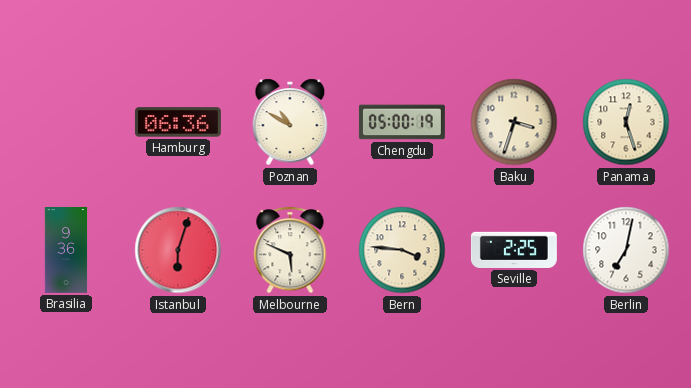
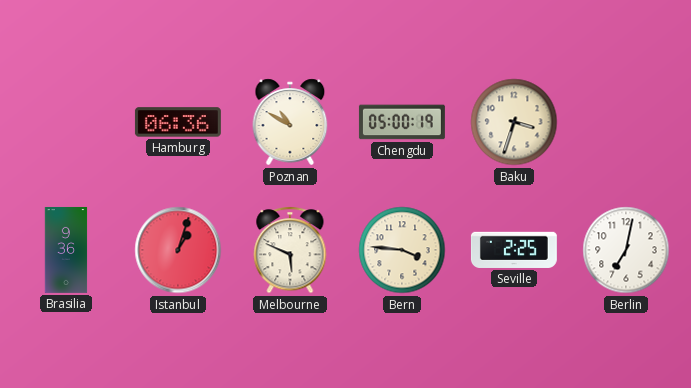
Panama: 12:27 -> none
Istanbul: 6:03 -> 1:03
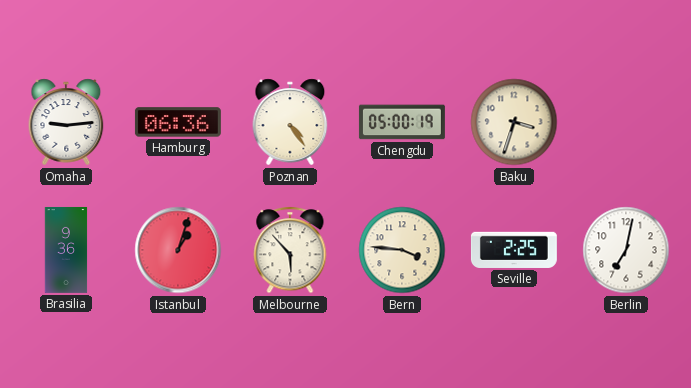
Omaha: none -> 9:14
Poznan: 10:50 -> 4:24
Melbourne: 5:49 -> 5:53
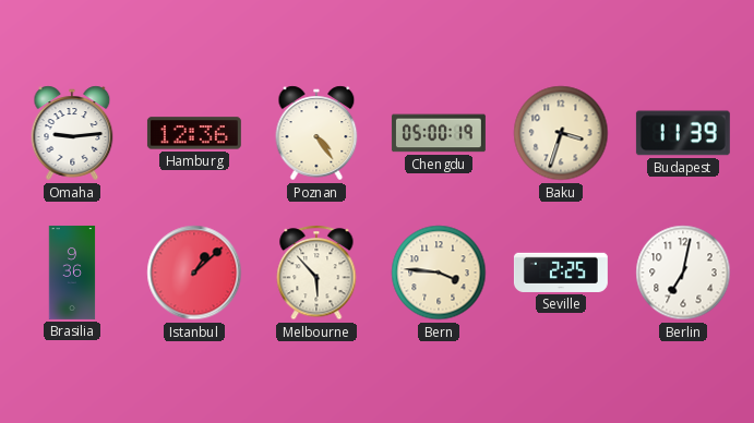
Hamburg: 06:36 -> 12:36
Budapest: none -> 11:39
Istanbul: 1:03 -> 1:08
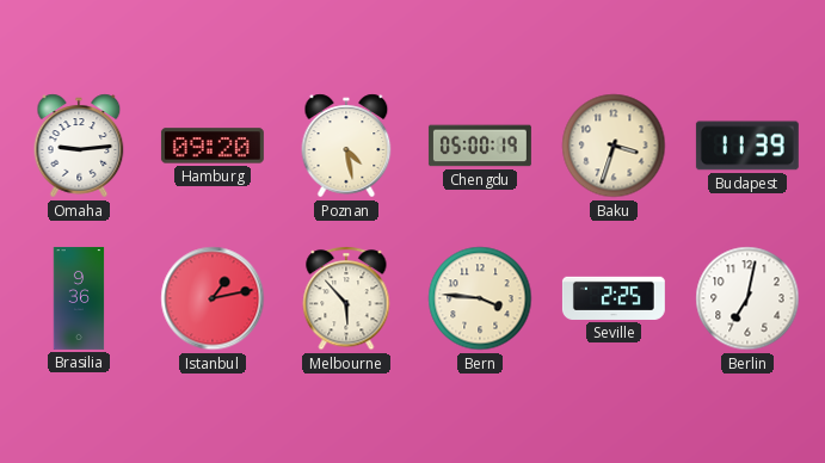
Hamburg: 12:36 -> 09:20
Poznan: 4:24 -> 4:28
Istanbul: 1:08 -> 1:13
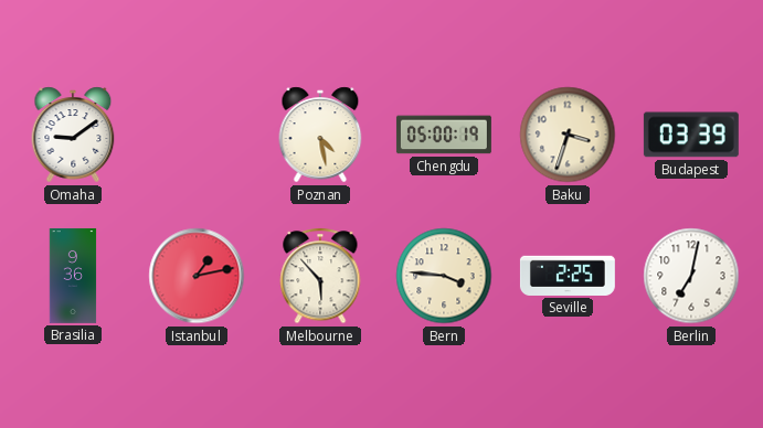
Omaha: 9:14 -> 9:09
Hamburg: 09:20 -> none
Budapest: 11:39 -> 03:39
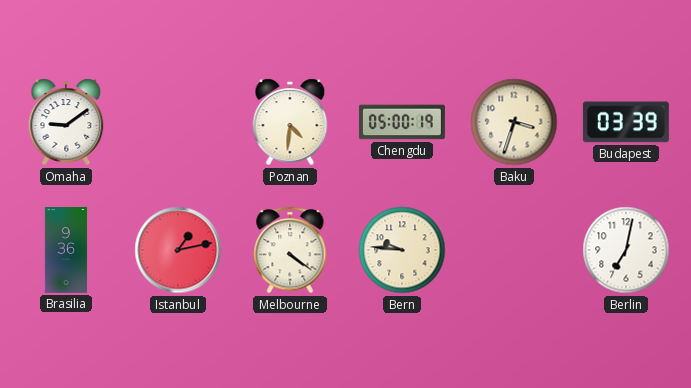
Poznan: 4:28 -> 4:31
Melbourne: 5:53 -> 4:21
Bern: 3:46 -> 9:46
Seville: 2:25 -> none
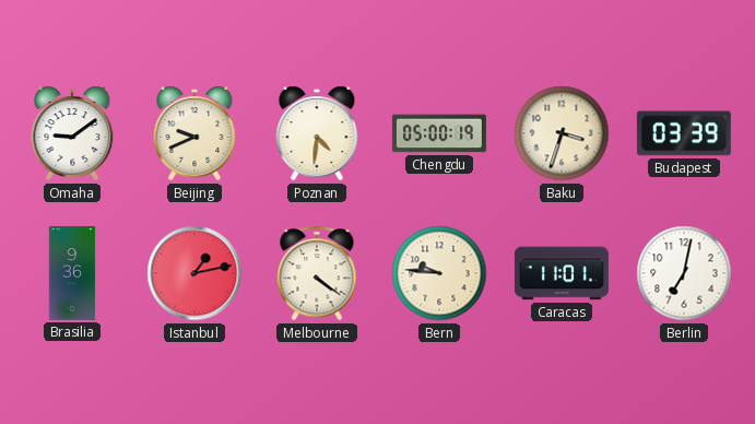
Beijing: none -> 9:41
Caracas: none -> 11:01
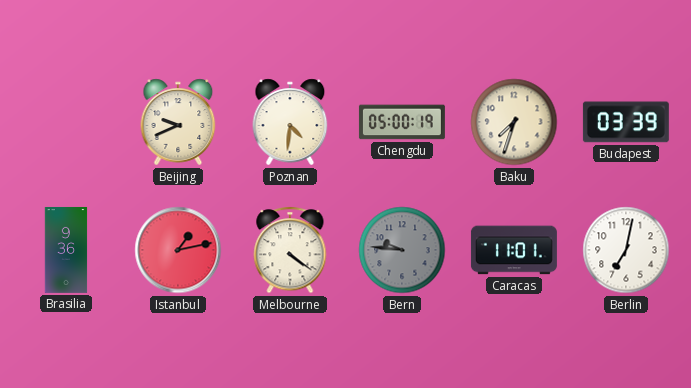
Omaha: 9:09 -> none
Baku: 3:33 -> 7:33
Bern dial: cream -> grey
